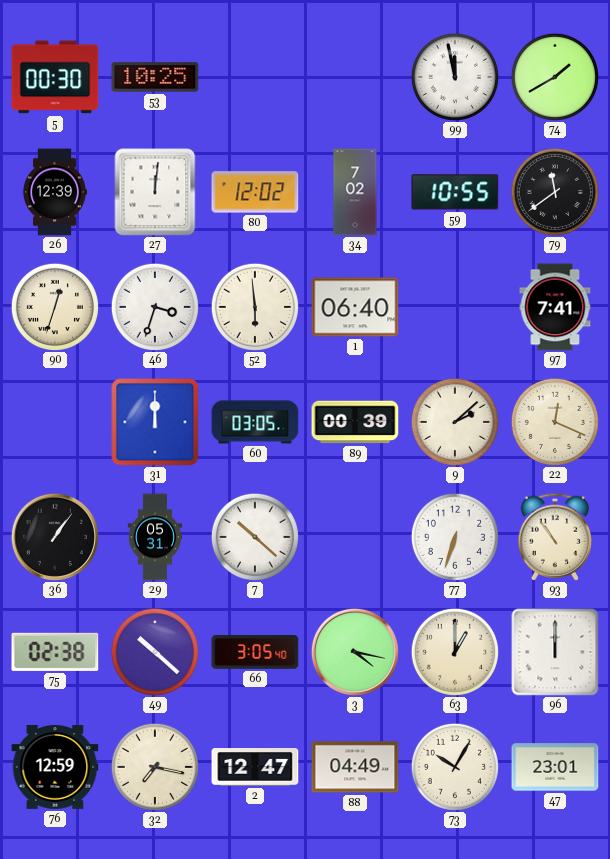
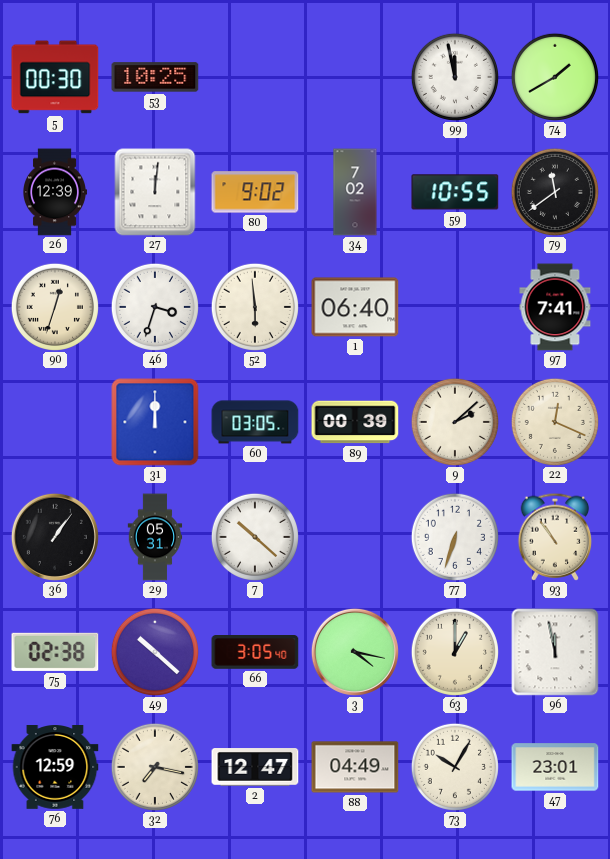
80: 12:02 -> 9:02
96: 12:00 -> 11:58
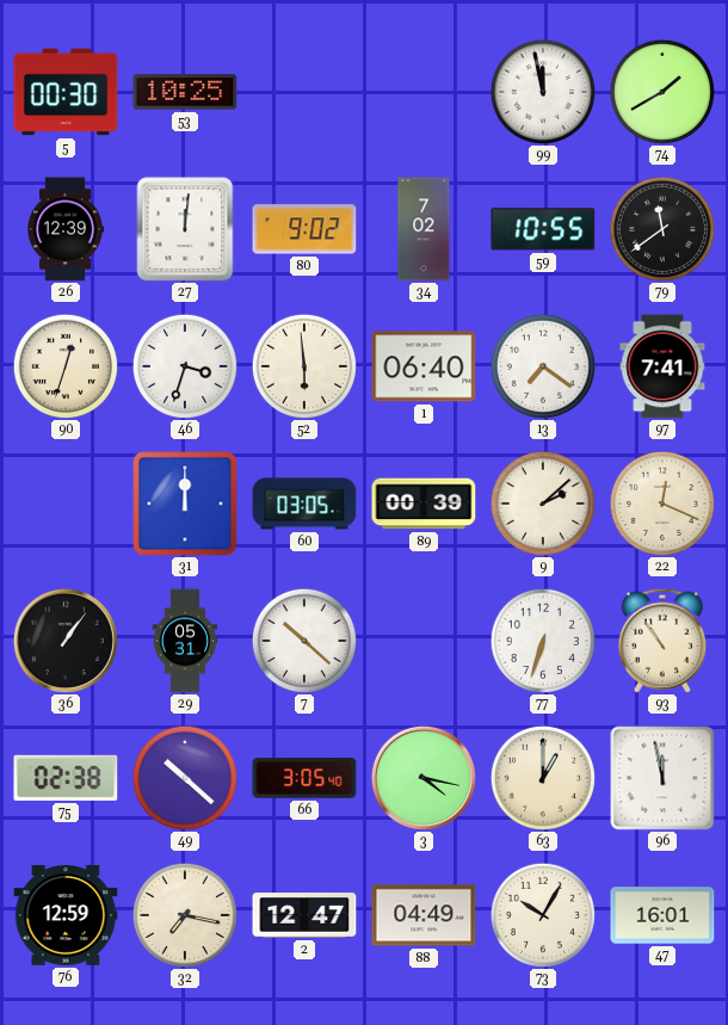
13: none -> 7:21
47: 23:01 -> 16:01
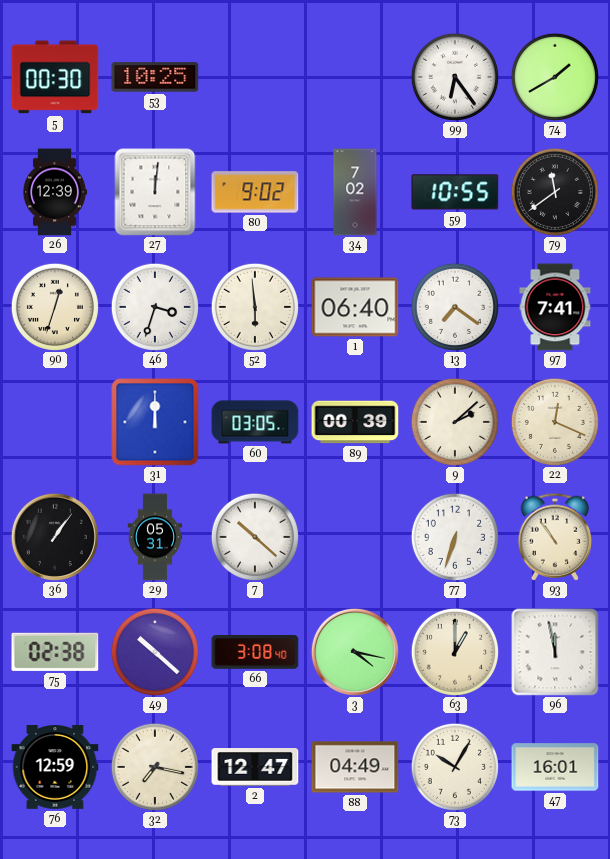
99: 11:58 -> 6:24
66: 3:05 -> 3:08
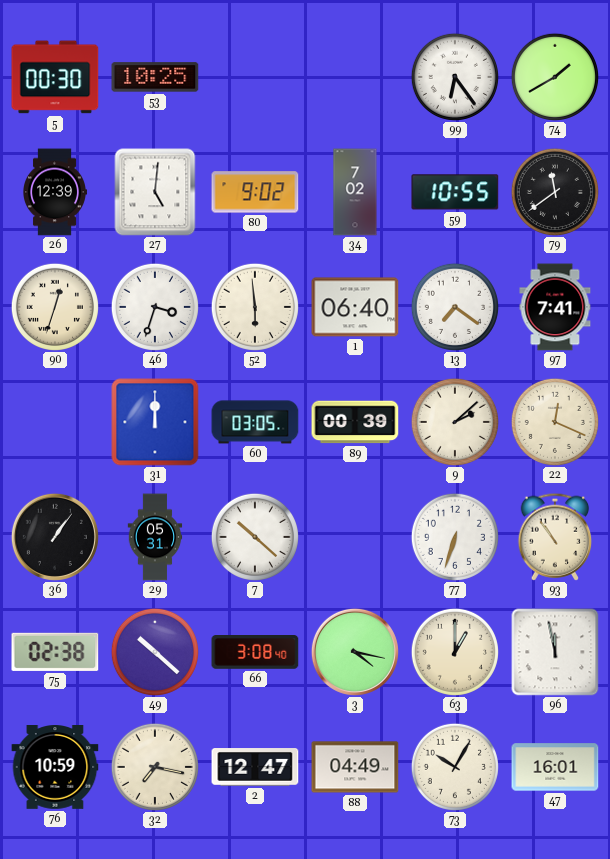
27: 12:01 -> 5:01
76: 12:59 -> 10:59
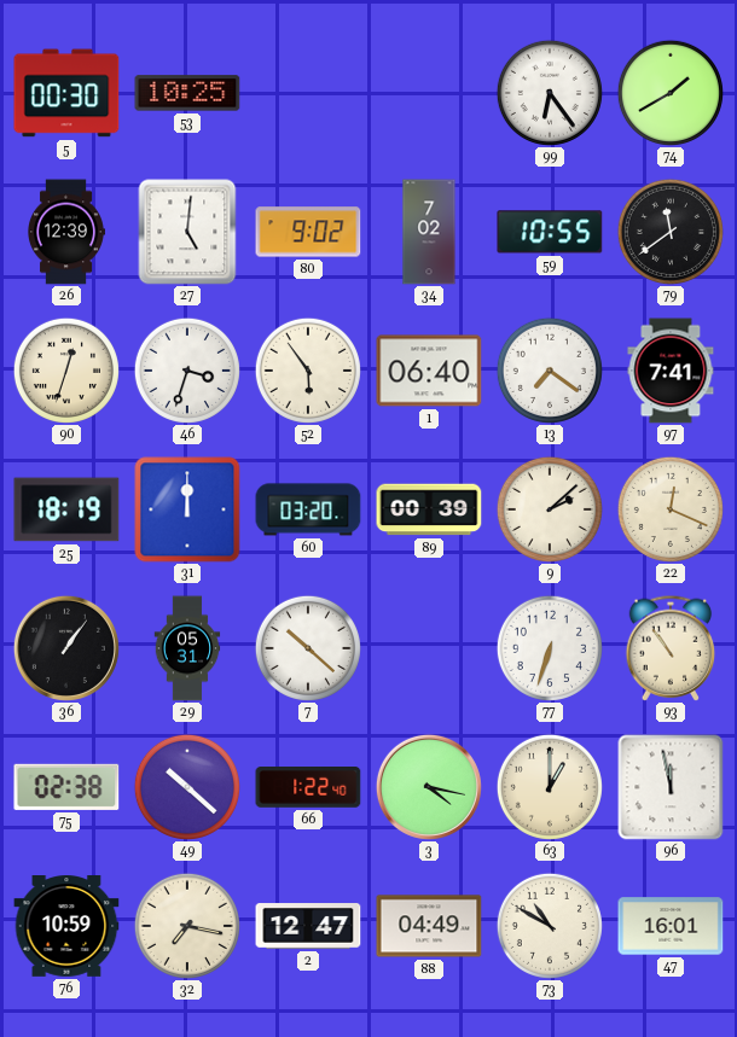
52: 5:59 -> 5:54
25: none -> 18:19
60: 03:05 -> 03:20
66: 3:08 -> 1:22
73: 10:05 -> 10:50
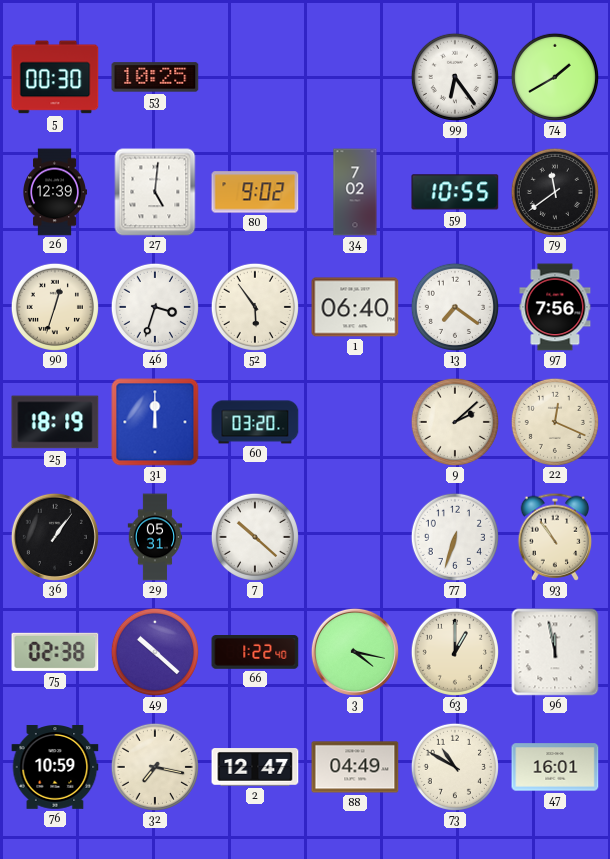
97: 7:41 -> 7:56
89: 00:39 -> none
